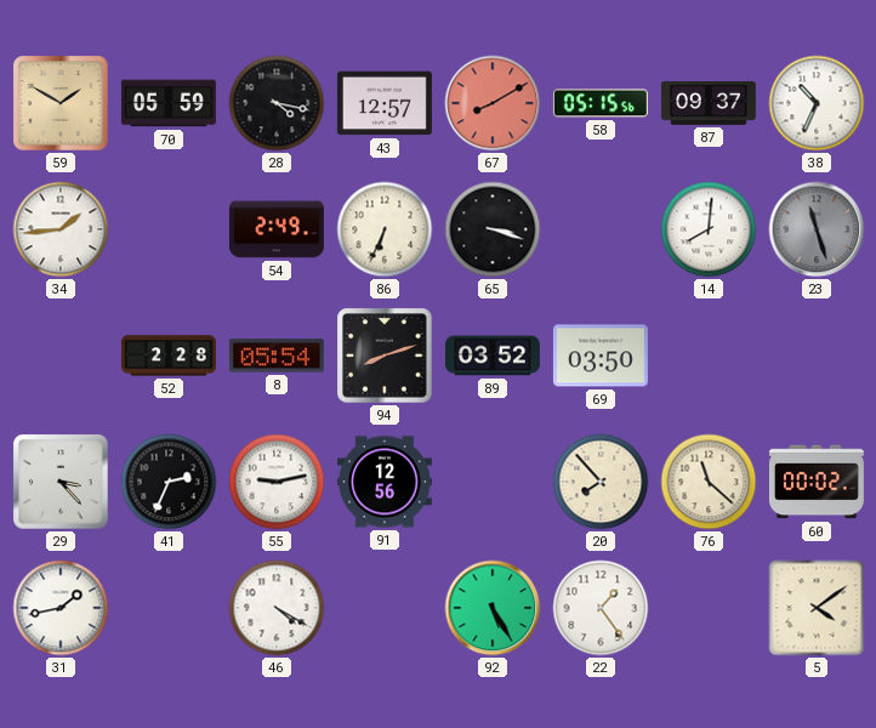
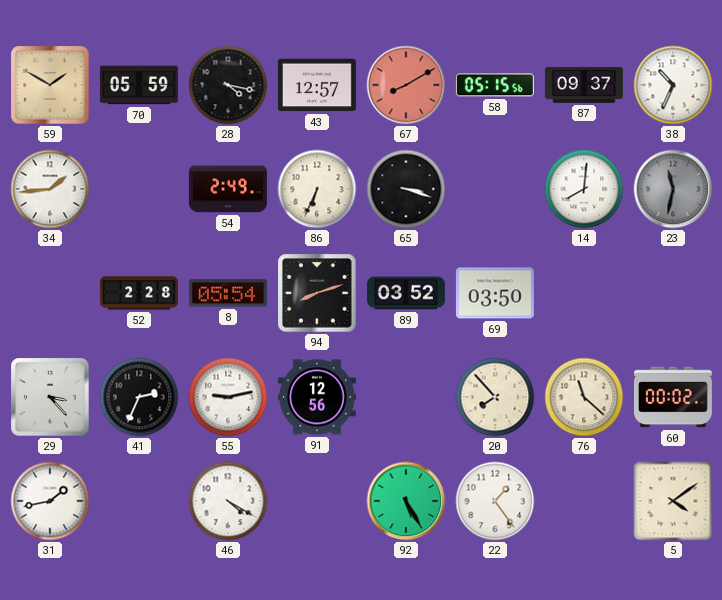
23: 11:27 -> 11:32
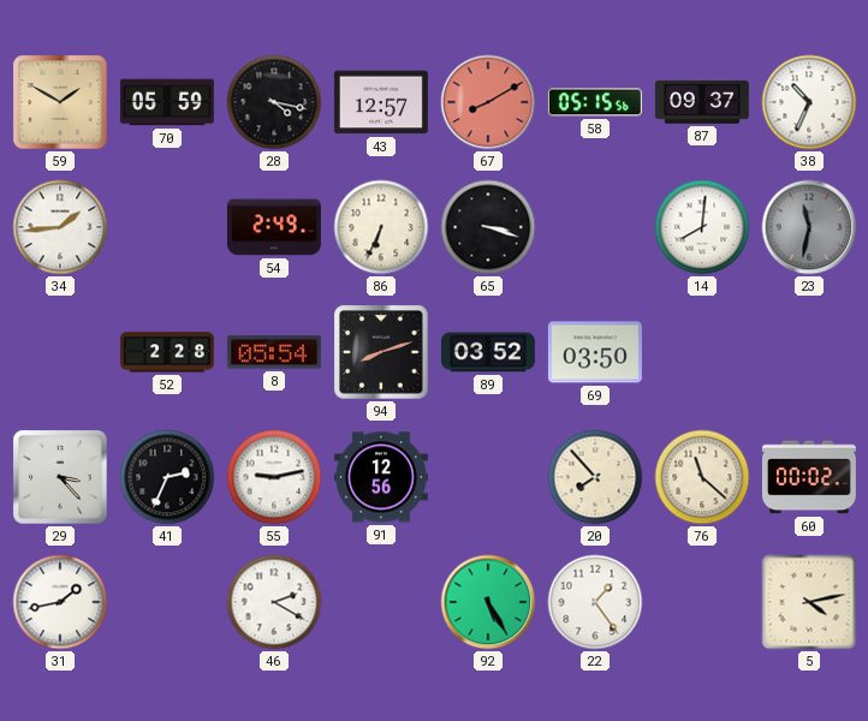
46: 4:20 -> 2:20
5: 4:09 -> 4:13
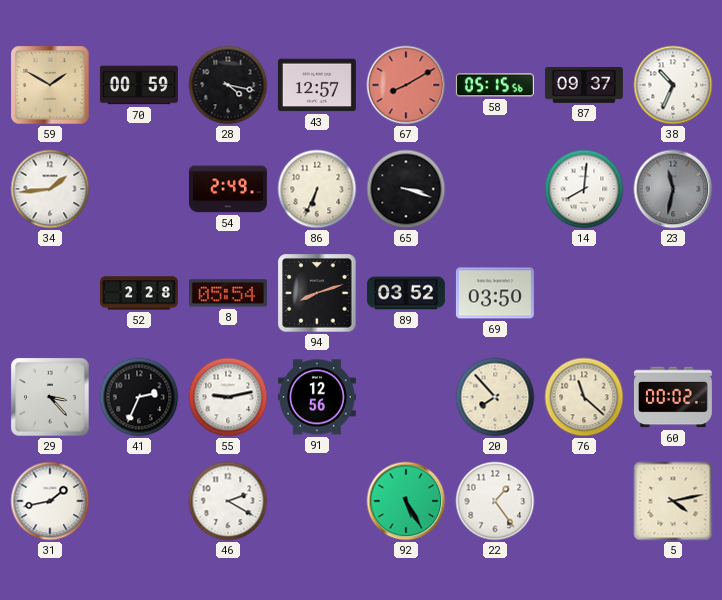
70: 05:59 -> 00:59
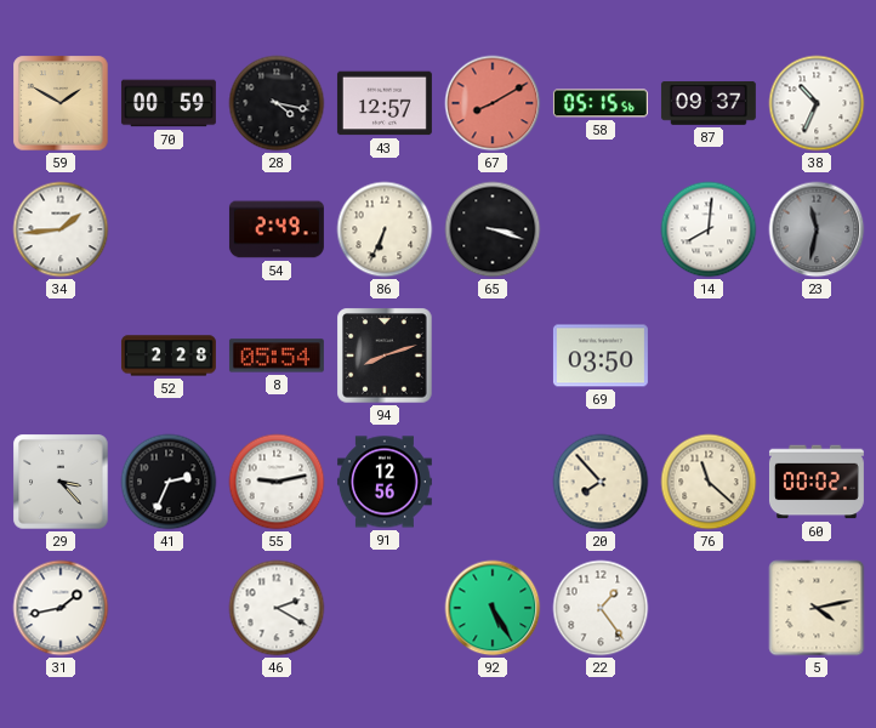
89: 03:52 -> none
